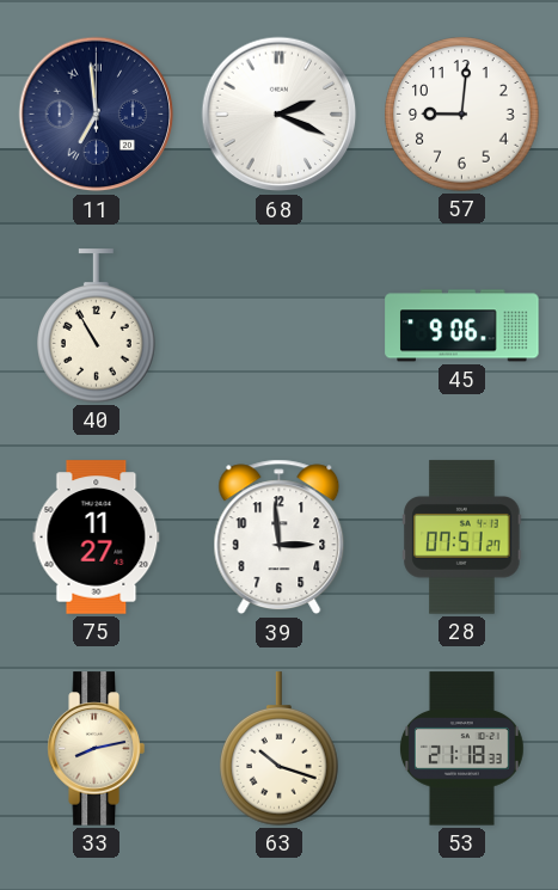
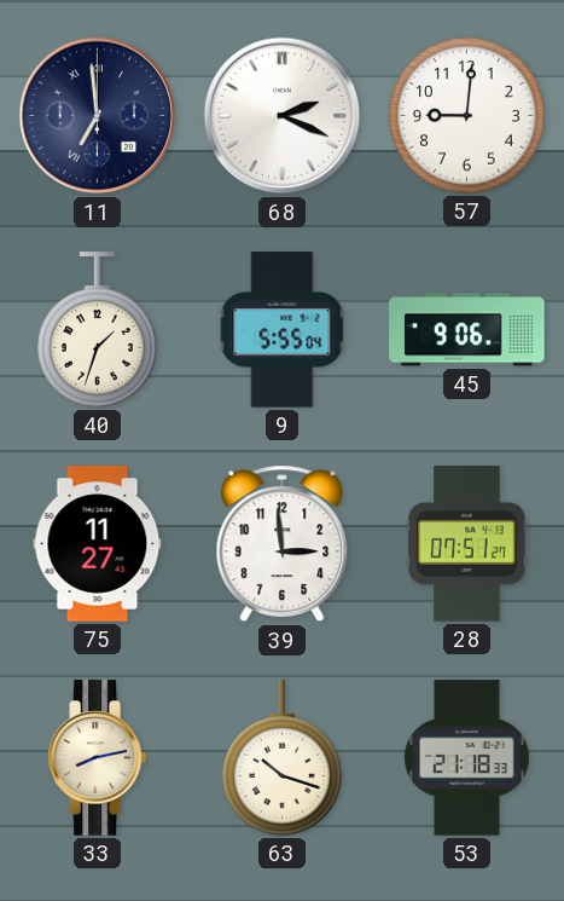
40: 10:55 -> 1:33
9: none -> 5:55
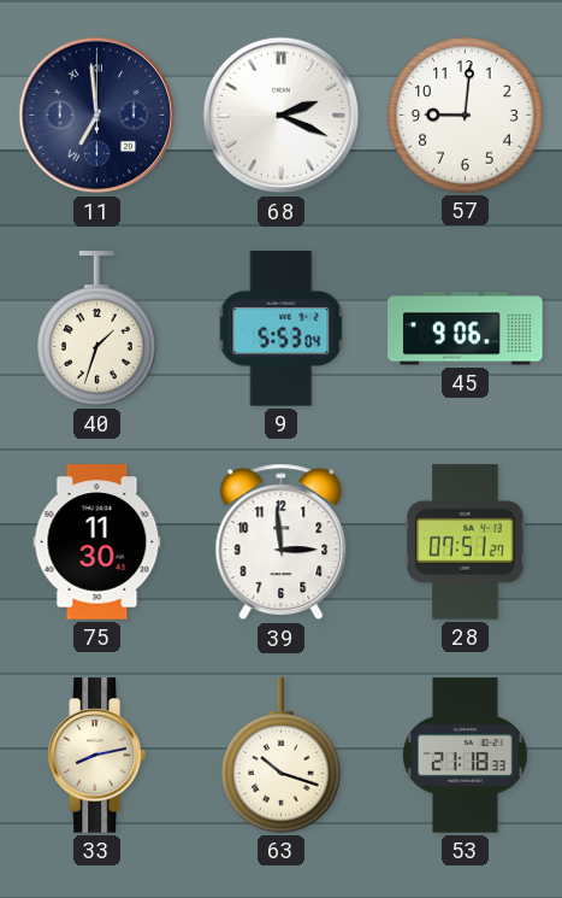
9: 5:55 -> 5:53
75: 11:27 -> 11:30
